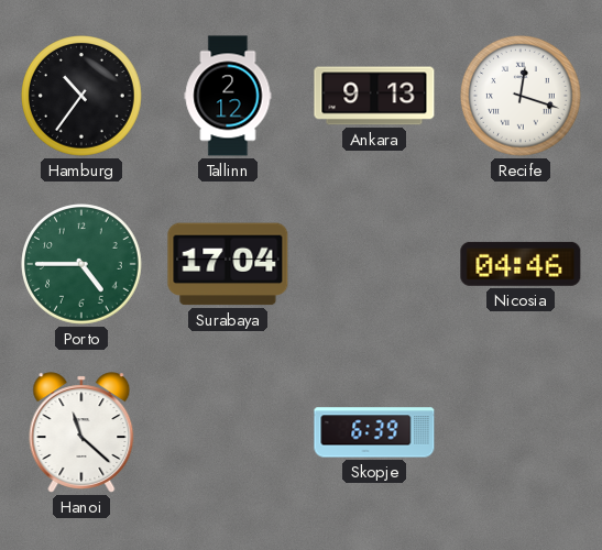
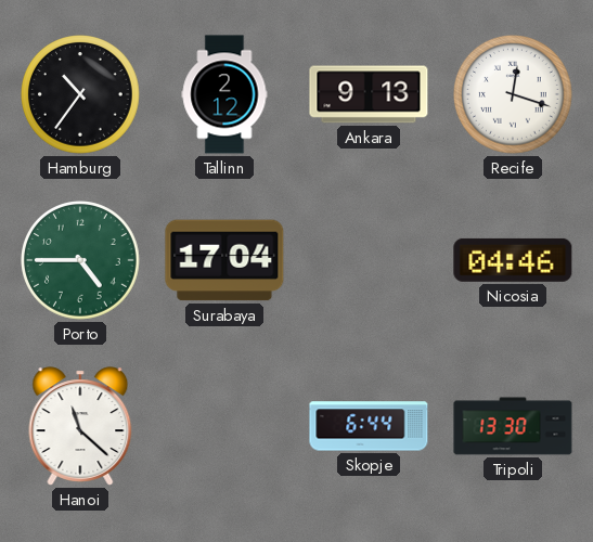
Skopje: 6:39 -> 6:44
Tripoli: none -> 13:30
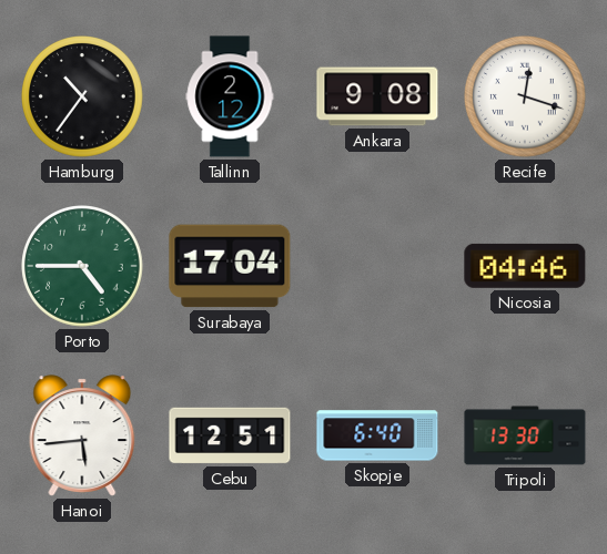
Ankara: 9:13 -> 9:08
Hanoi: 11:22 -> 5:44
Cebu: none -> 12:51
Skopje: 6:44 -> 6:40
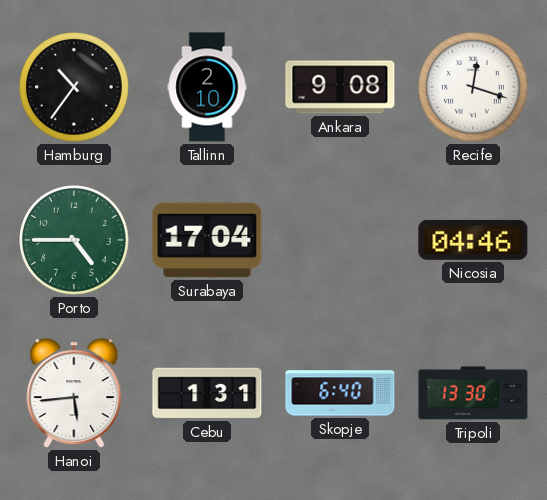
Tallinn: 2:12 -> 2:10
Cebu: 12:51 -> 1:31
